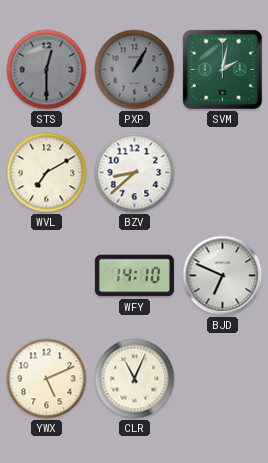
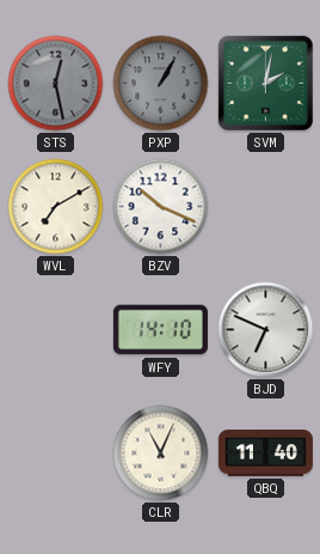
STS: 12:30 -> 12:28
BZV: 8:38 -> 10:19
YWX: 5:11 -> none
QBQ: none -> 11:40
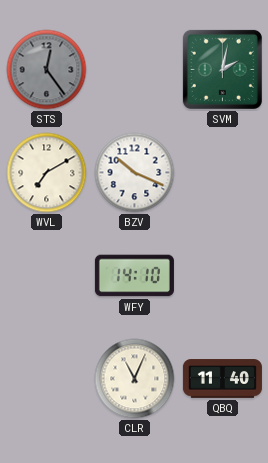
STS: 12:28 -> 12:24
PXP: 1:05 -> none
BJD: 6:49 -> none
